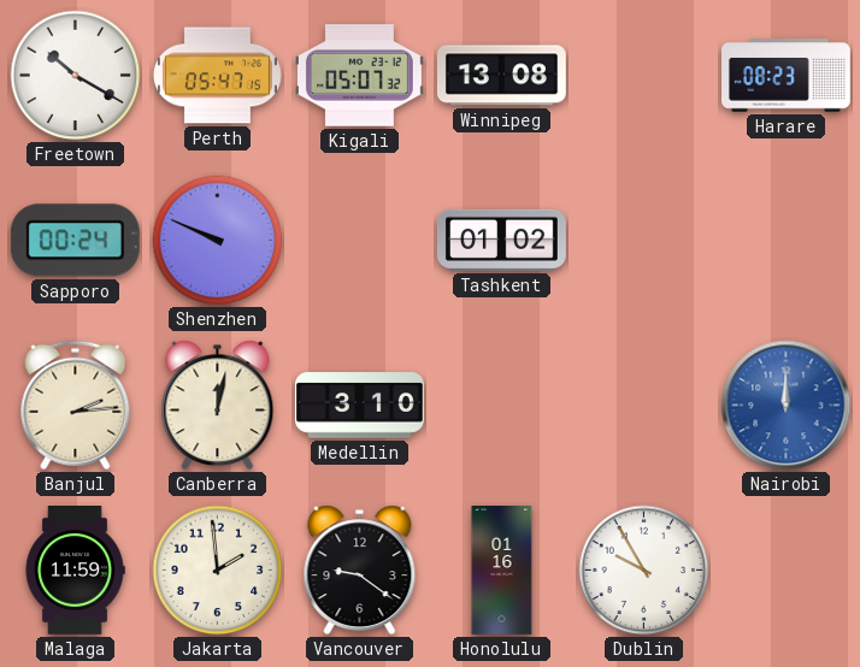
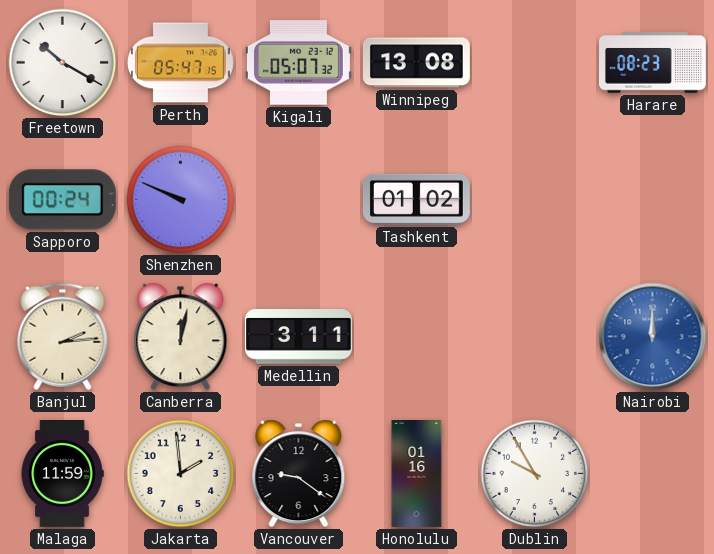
Medellin: 3:10 -> 3:11
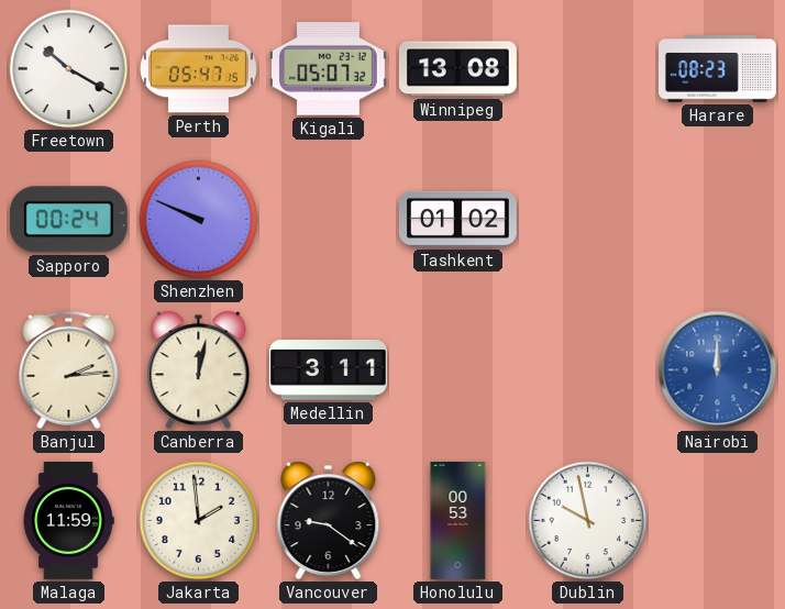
Honolulu: 01:16 -> 00:53
Dublin: 9:55 -> 9:58
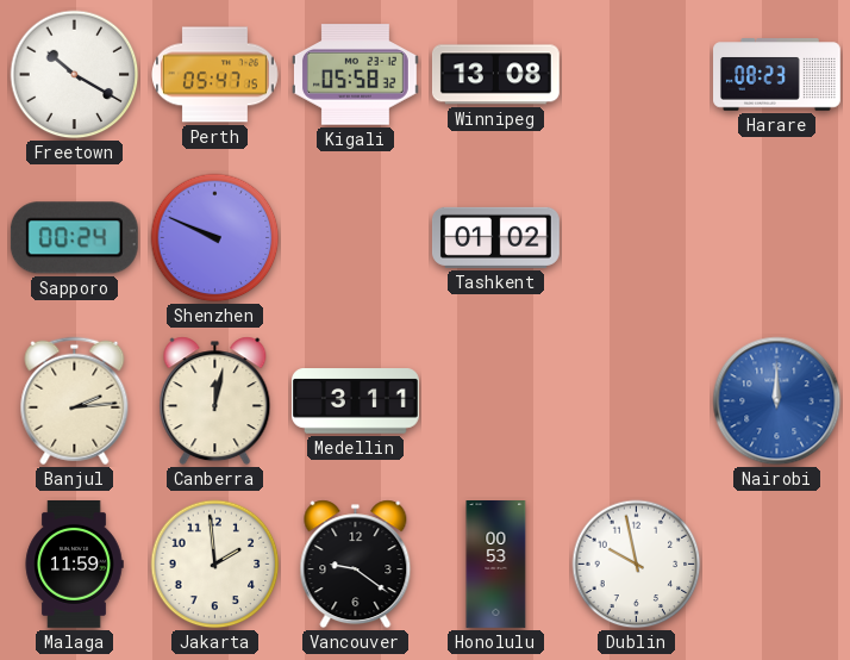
Kigali: 05:07 -> 05:58
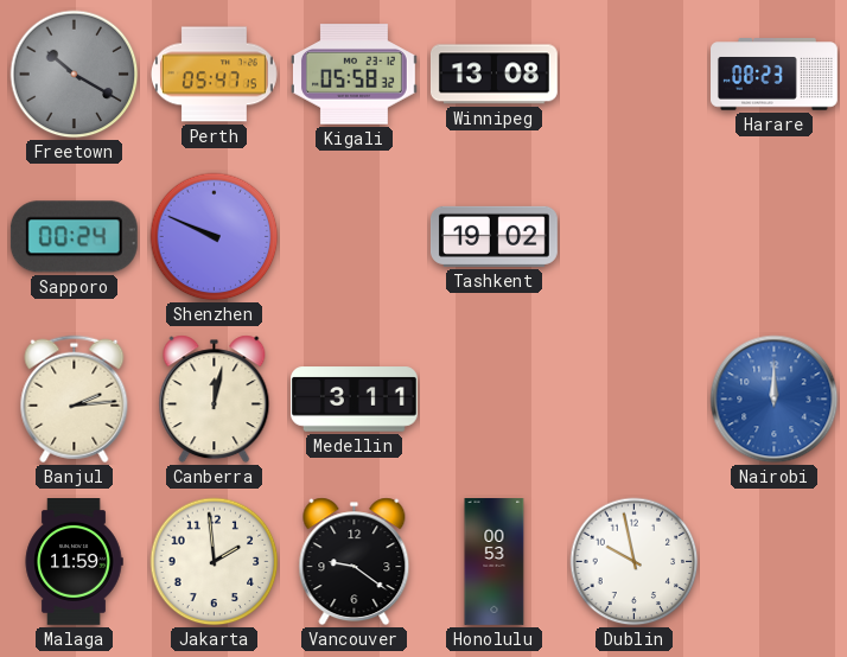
Freetown dial: white -> grey
Tashkent: 01:02 -> 19:02
